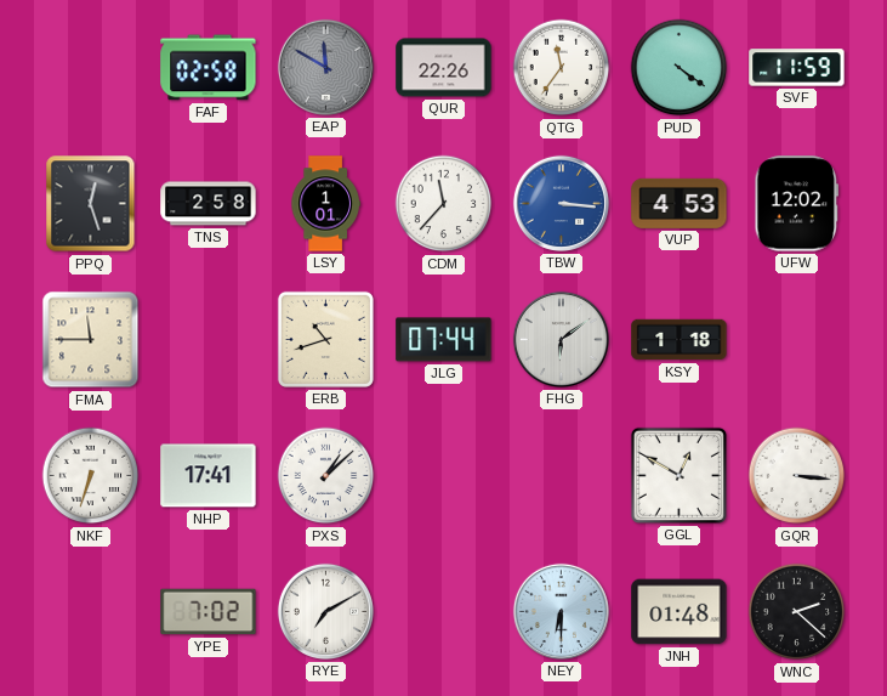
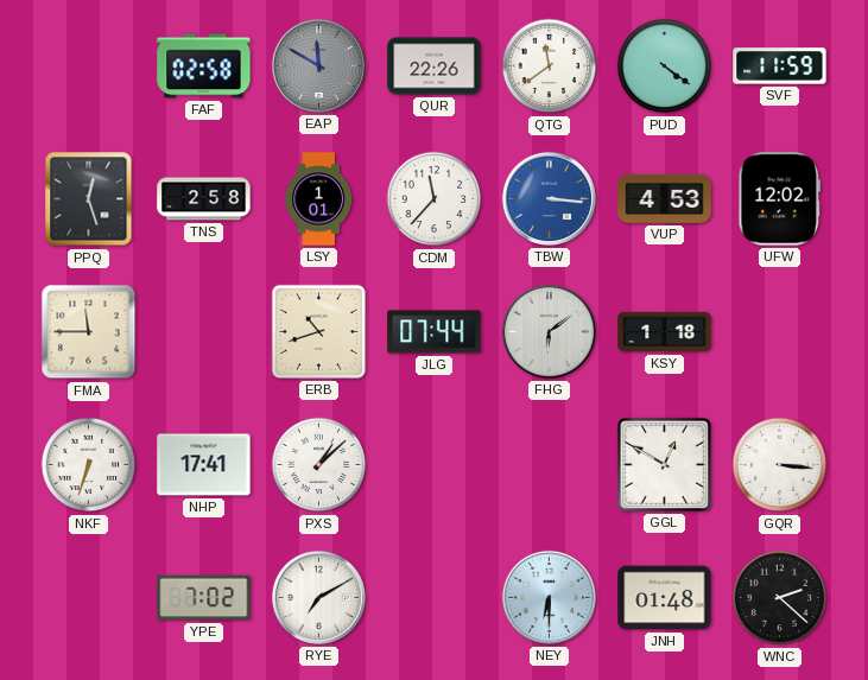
QTG: 11:36 -> 11:39
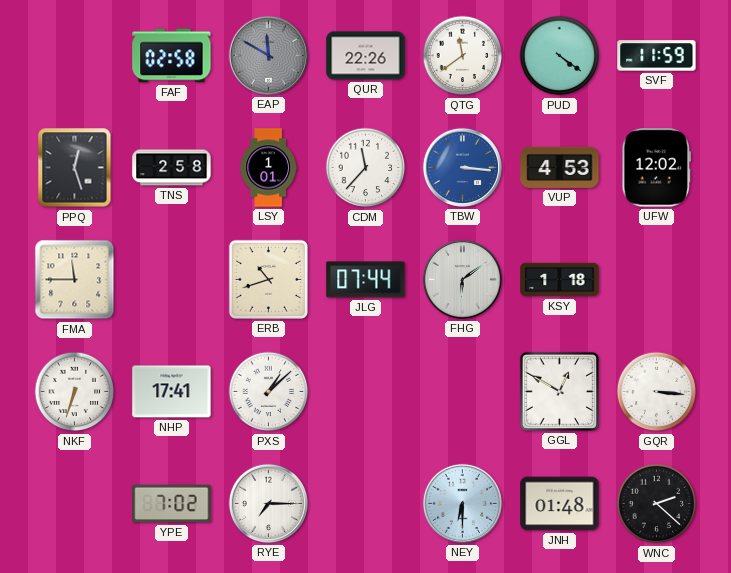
RYE: 7:10 -> 7:15
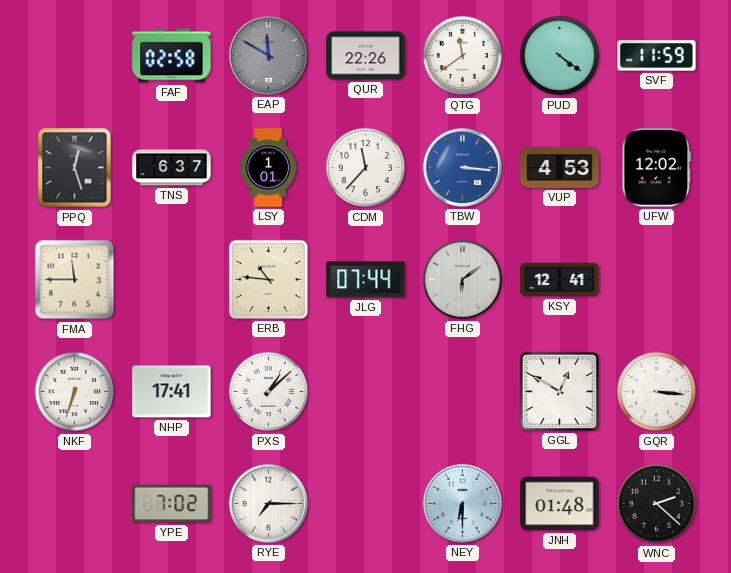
TNS: 2:58 -> 6:37
ERB: 10:42 -> 10:46
KSY: 1:18 -> 12:41
